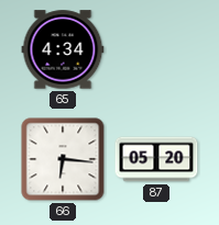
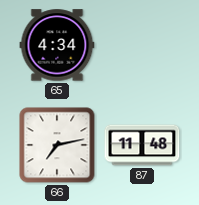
66: 6:16 -> 7:13
87: 05:20 -> 11:48
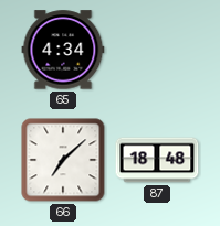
66: 7:13 -> 7:08
87: 11:48 -> 18:48
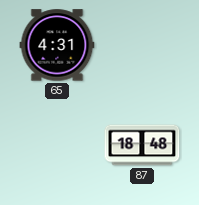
65: 4:34 -> 4:31
66: 7:08 -> none
